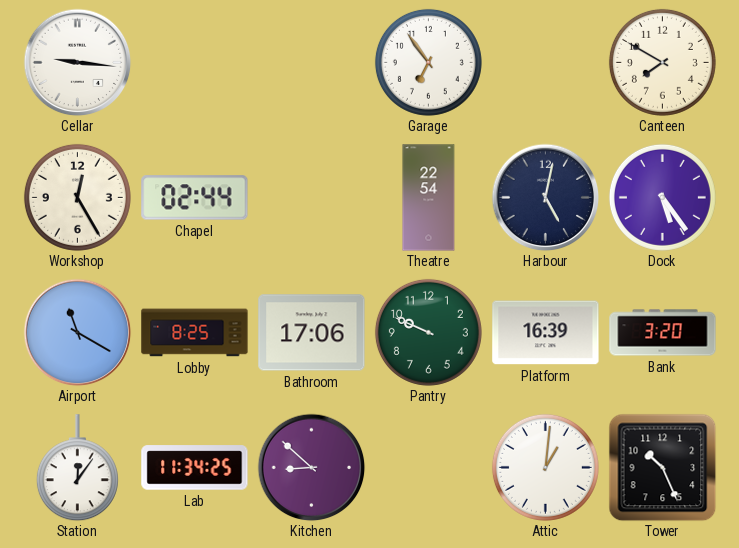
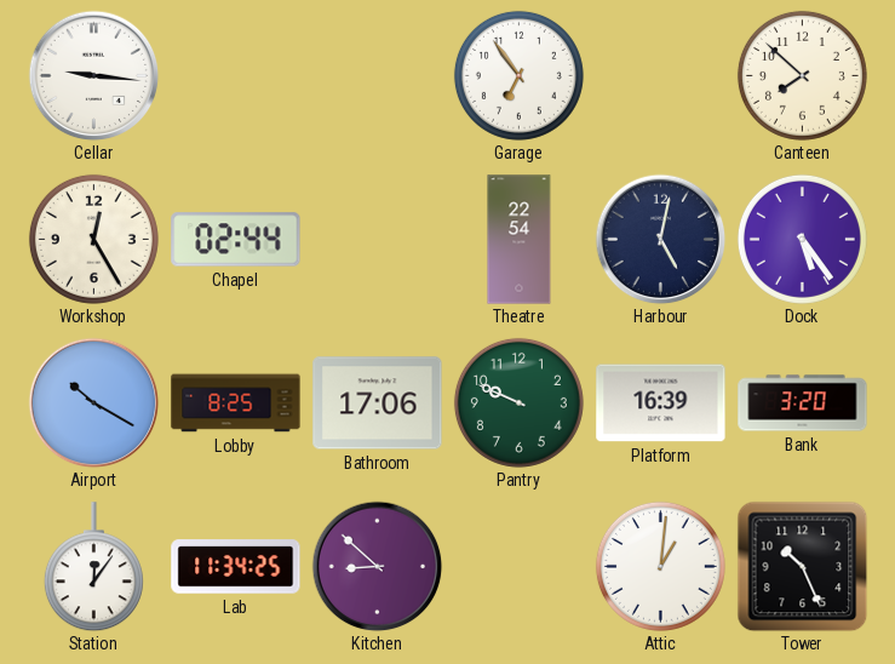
Canteen: 7:50 -> 7:52
Airport: 11:20 -> 10:20
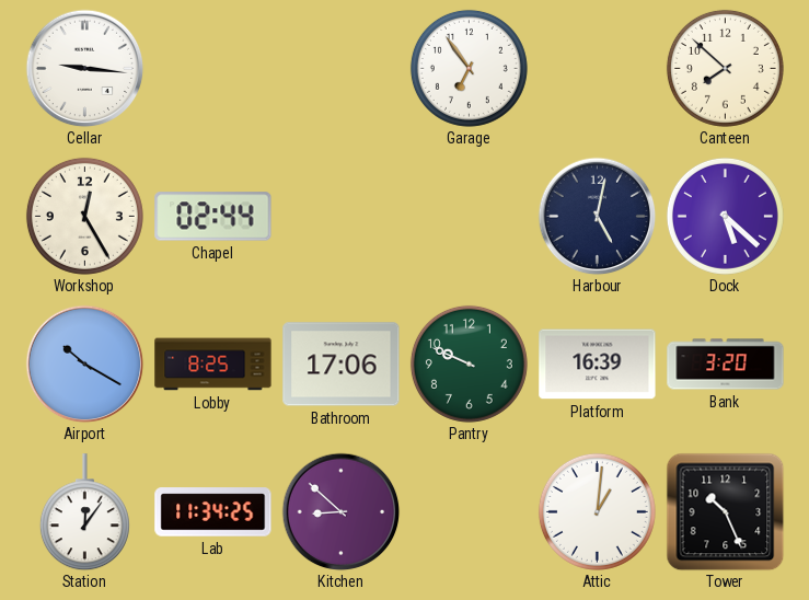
Theatre: 22:54 -> none
Dock: 5:24 -> 5:22
